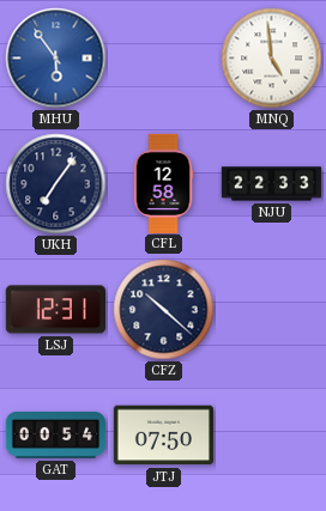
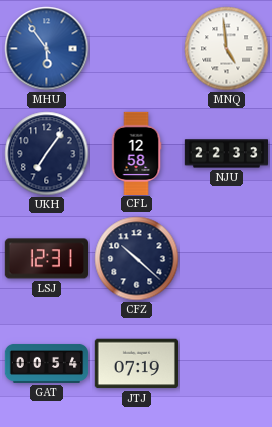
JTJ: 07:50 -> 07:19
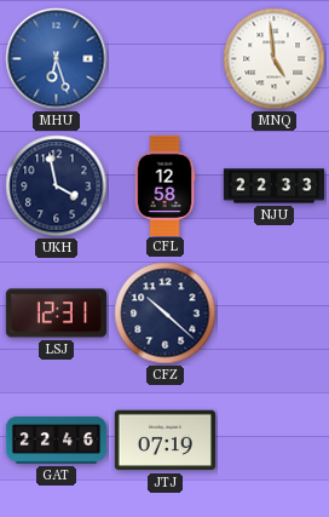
MHU: 5:54 -> 6:27
UKH: 7:06 -> 3:58
GAT: 00:54 -> 22:46
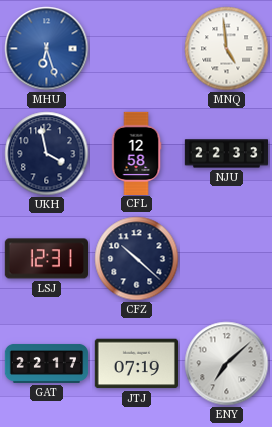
GAT: 22:46 -> 22:17
ENY: none -> 7:08
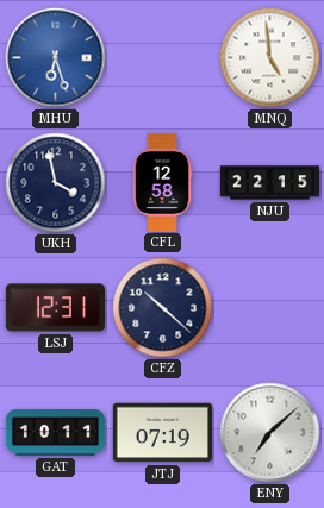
NJU: 22:33 -> 22:15
GAT: 22:17 -> 10:11
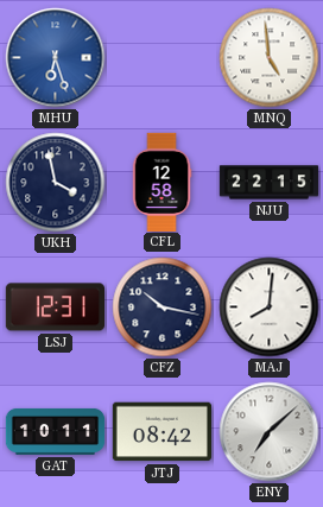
CFZ: 10:22 -> 10:17
MAJ: none -> 8:01
JTJ: 07:19 -> 08:42
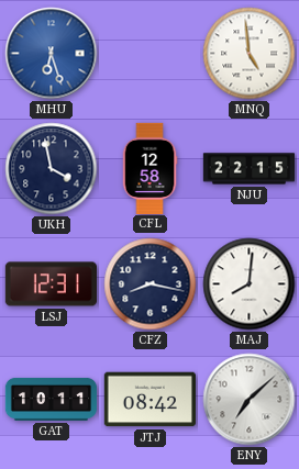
CFZ: 10:17 -> 8:17
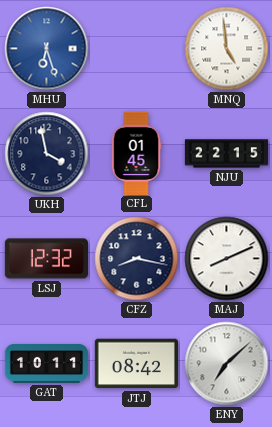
CFL: 12:58 -> 01:45
LSJ: 12:31 -> 12:32
MAJ: 8:01 -> 8:11
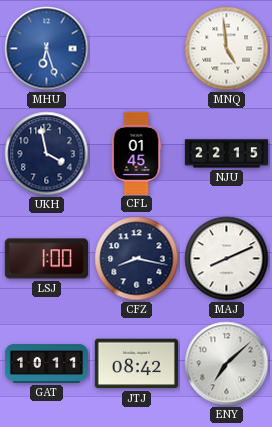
LSJ: 12:32 -> 1:00
